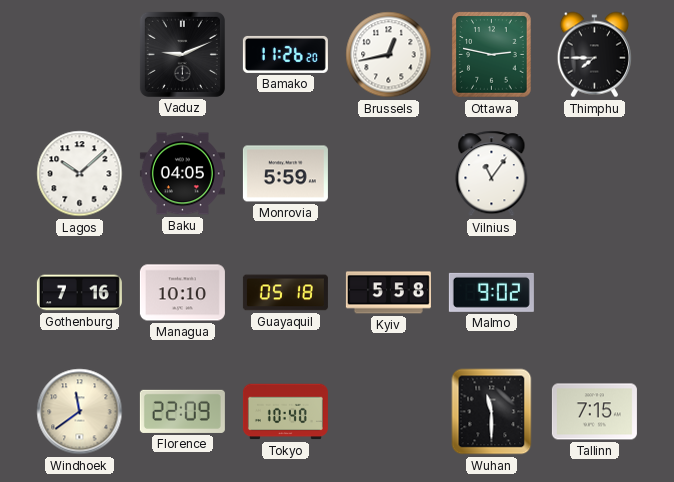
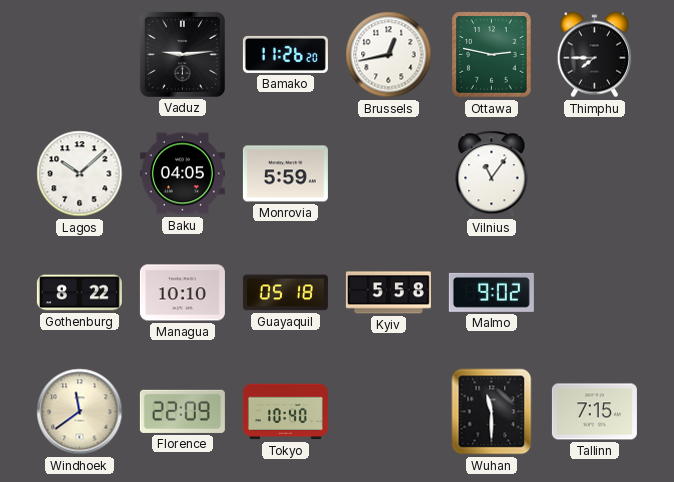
Vaduz: 9:11 -> 9:14
Gothenburg: 7:16 -> 8:22
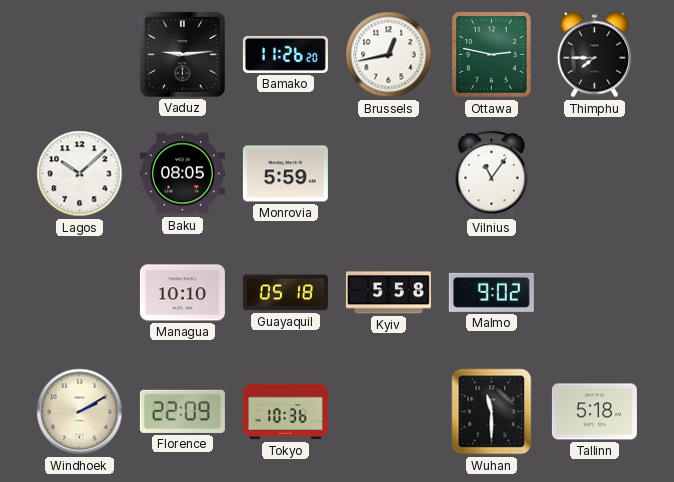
Baku: 04:05 -> 08:05
Gothenburg: 8:22 -> none
Windhoek: 11:39 -> 2:10
Tokyo: 10:40 -> 10:36
Tallinn: 7:15 -> 5:18
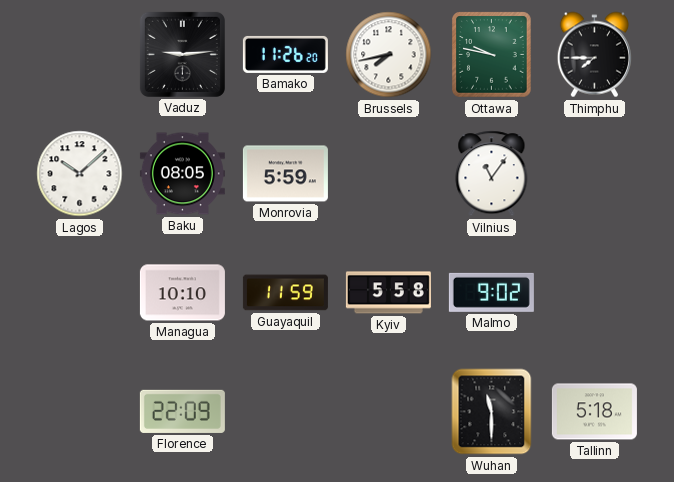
Brussels: 12:43 -> 7:43
Ottawa: 2:47 -> 9:47
Guayaquil: 05:18 -> 11:59
Windhoek: 2:10 -> none
Tokyo: 10:36 -> none
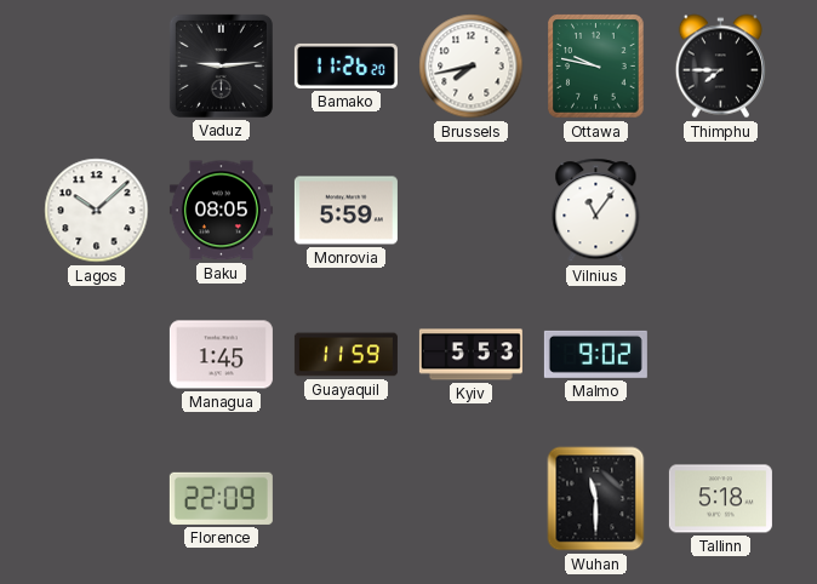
Managua: 10:10 -> 1:45
Kyiv: 5:58 -> 5:53
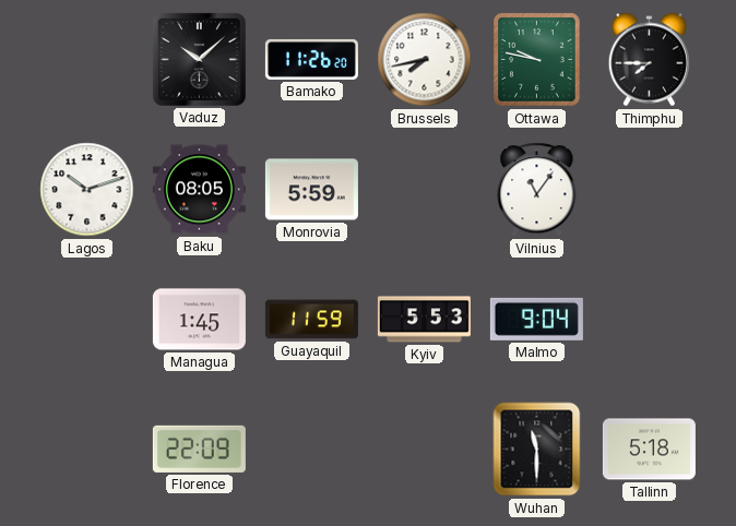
Vaduz: 9:14 -> 10:08
Lagos: 10:08 -> 10:12
Malmo: 9:02 -> 9:04
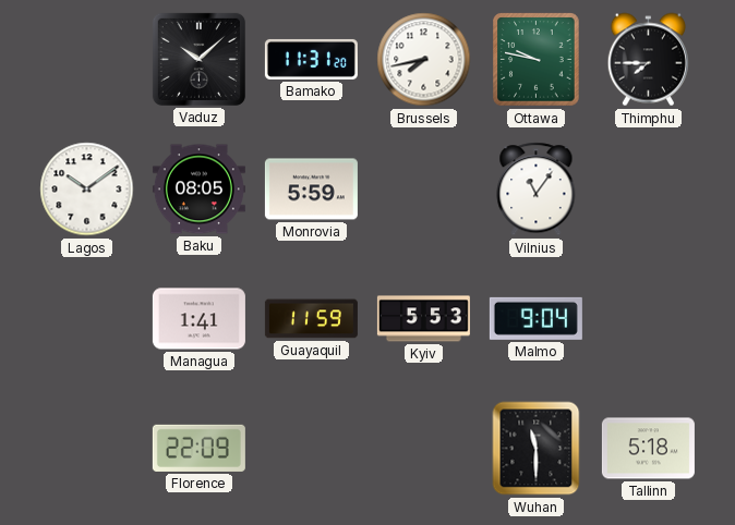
Bamako: 11:26 -> 11:31
Lagos: 10:12 -> 10:09
Managua: 1:45 -> 1:41
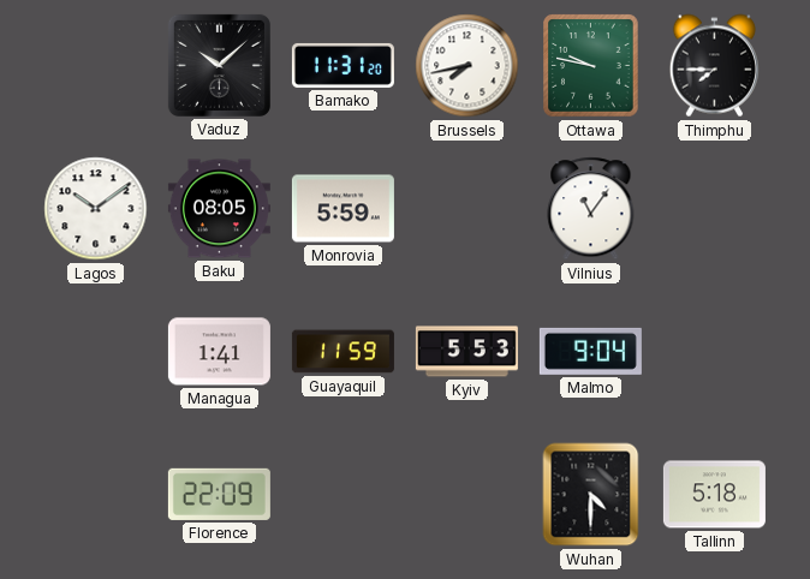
Wuhan: 11:30 -> 4:30
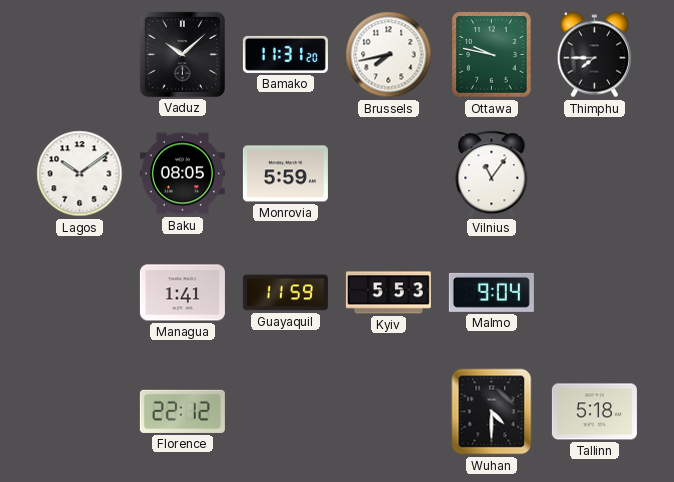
Florence: 22:09 -> 22:12
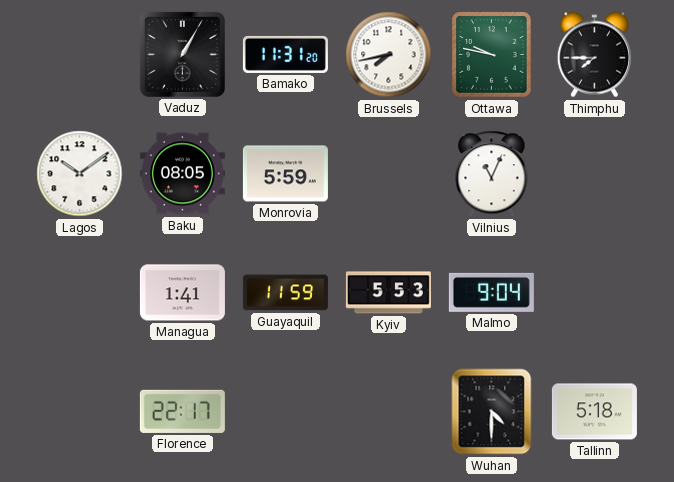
Vaduz: 10:08 -> 1:05
Vilnius: 11:06 -> 11:04
Florence: 22:12 -> 22:17
